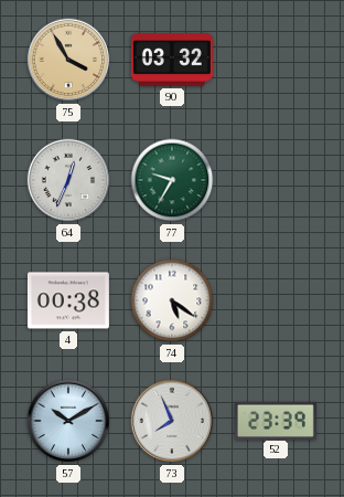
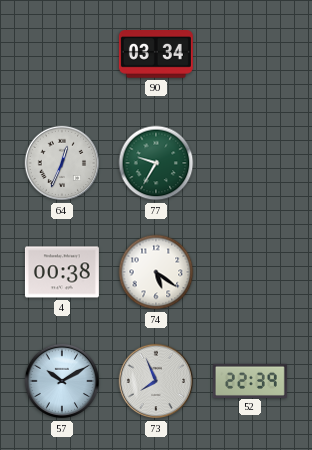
75: 3:55 -> none
90: 03:32 -> 03:34
52: 23:39 -> 22:39
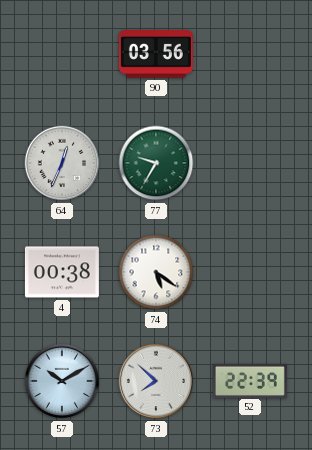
90: 03:34 -> 03:56
73: 7:56 -> 7:52
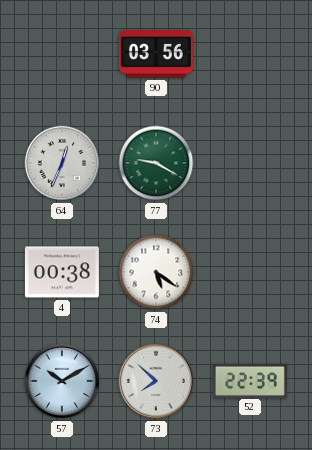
77: 9:35 -> 9:20
